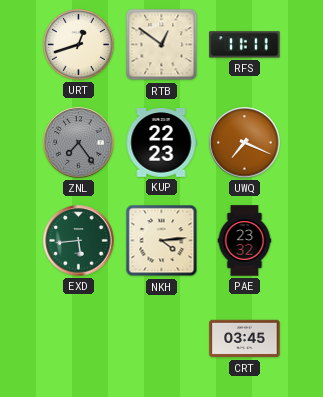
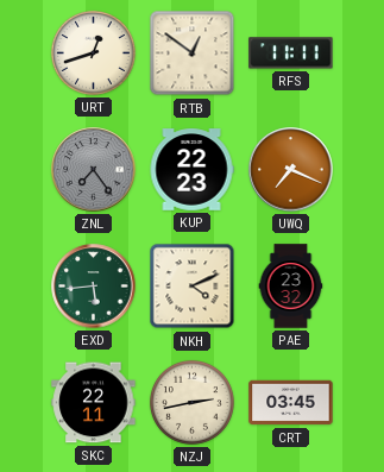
NKH: 4:14 -> 4:11
SKC: none -> 22:11
NZJ: none -> 2:43
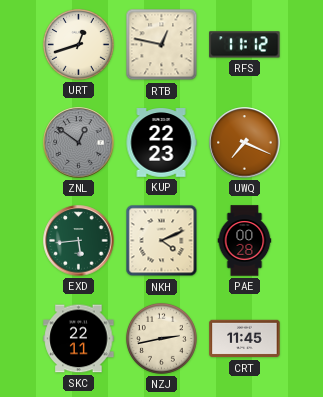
RTB: 12:51 -> 12:47
RFS: 11:11 -> 11:12
ZNL: 7:24 -> 12:51
PAE: 23:32 -> 00:28
CRT: 03:45 -> 11:45
